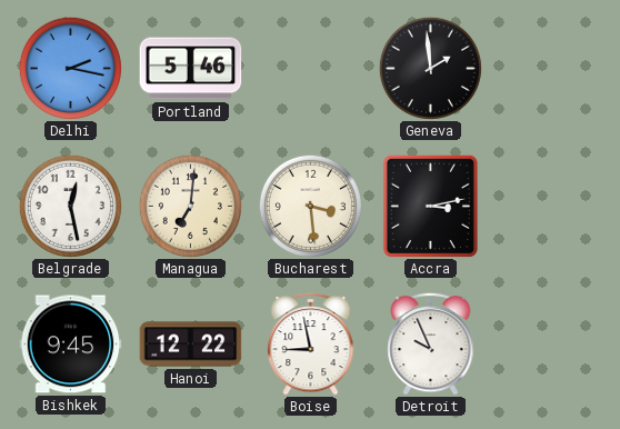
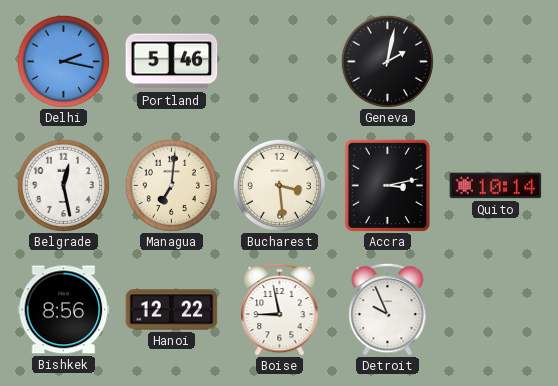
Geneva: 1:59 -> 2:02
Quito: none -> 10:14
Bishkek: 9:45 -> 8:56
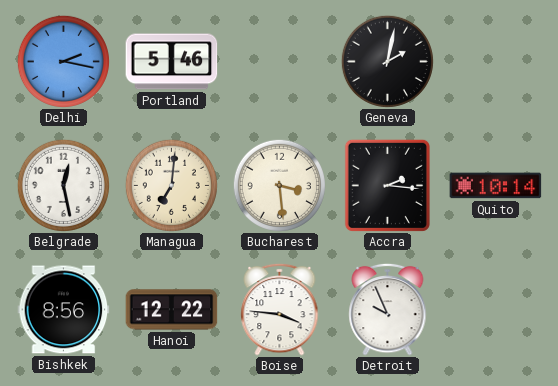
Accra: 3:13 -> 2:16
Boise: 8:58 -> 3:46
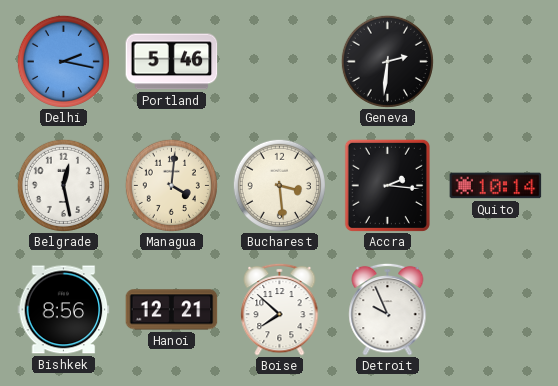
Geneva: 2:02 -> 2:31
Managua: 7:01 -> 4:01
Hanoi: 12:22 -> 12:21
Boise: 3:46 -> 7:52
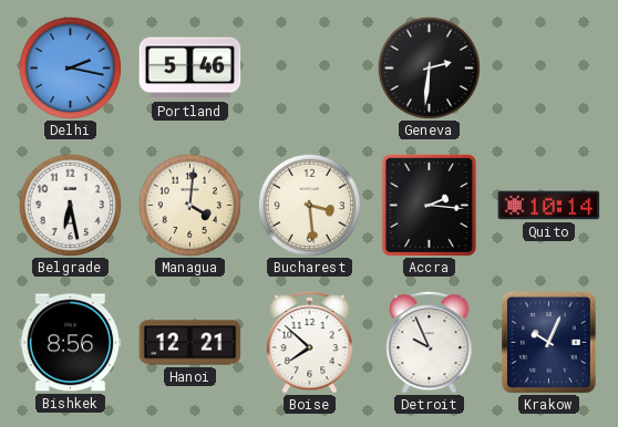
Belgrade: 12:28 -> 6:28
Krakow: none -> 10:04
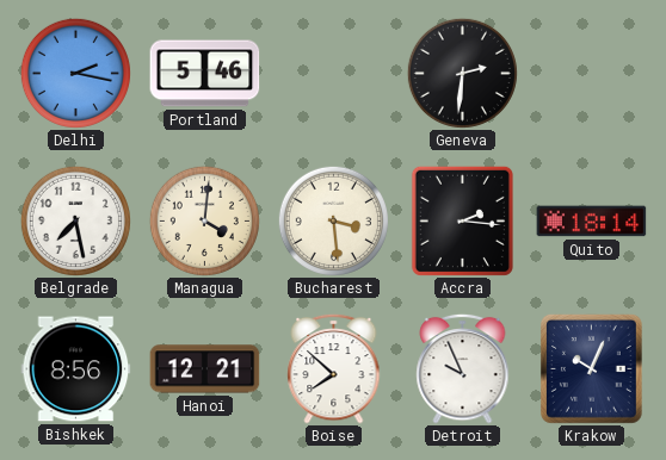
Belgrade: 6:28 -> 7:28
Quito: 10:14 -> 18:14
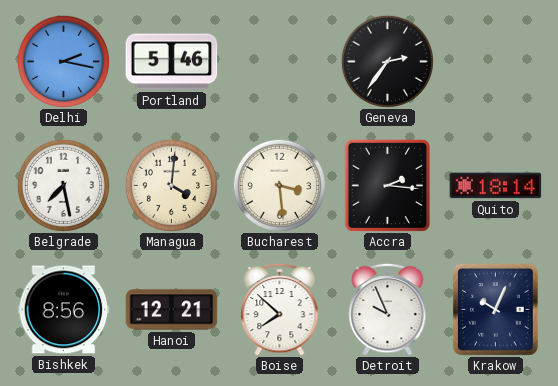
Geneva: 2:31 -> 2:36
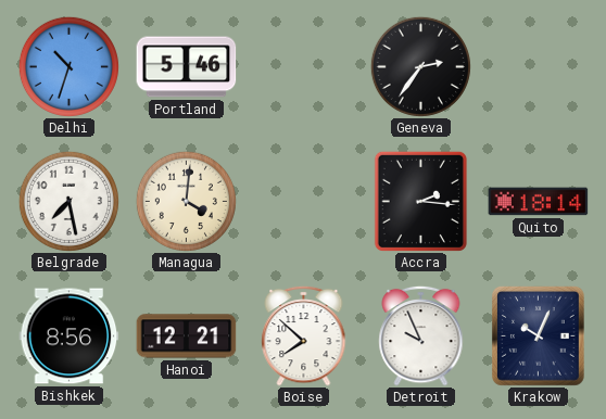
Delhi: 2:17 -> 10:33
Bucharest: 3:29 -> none
